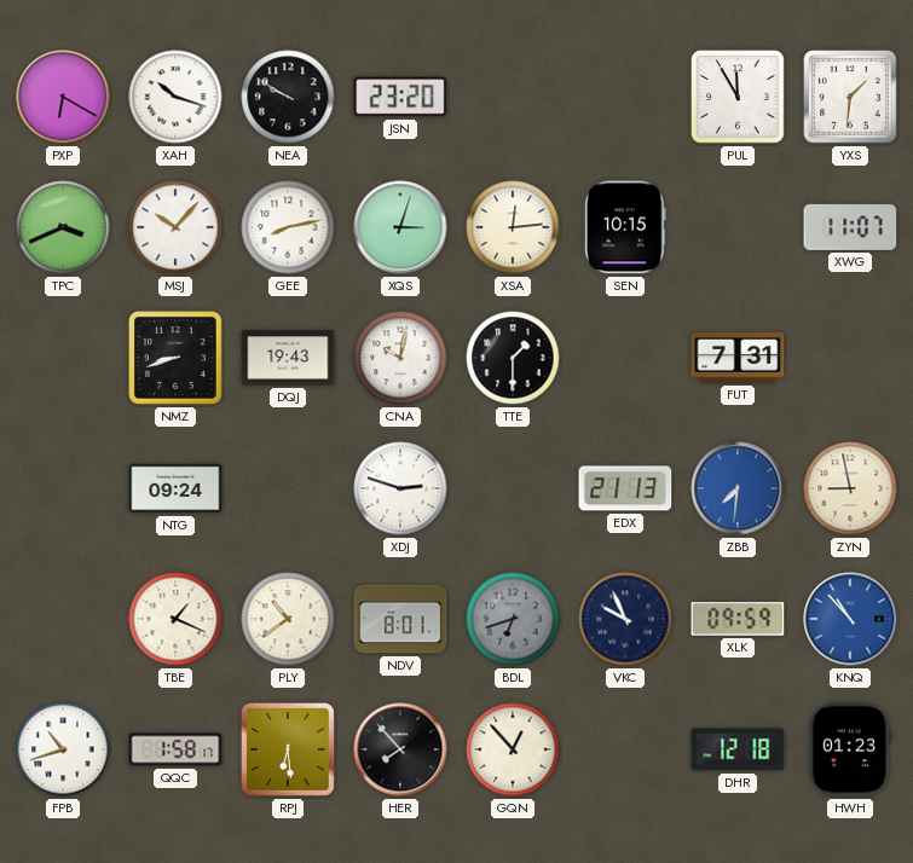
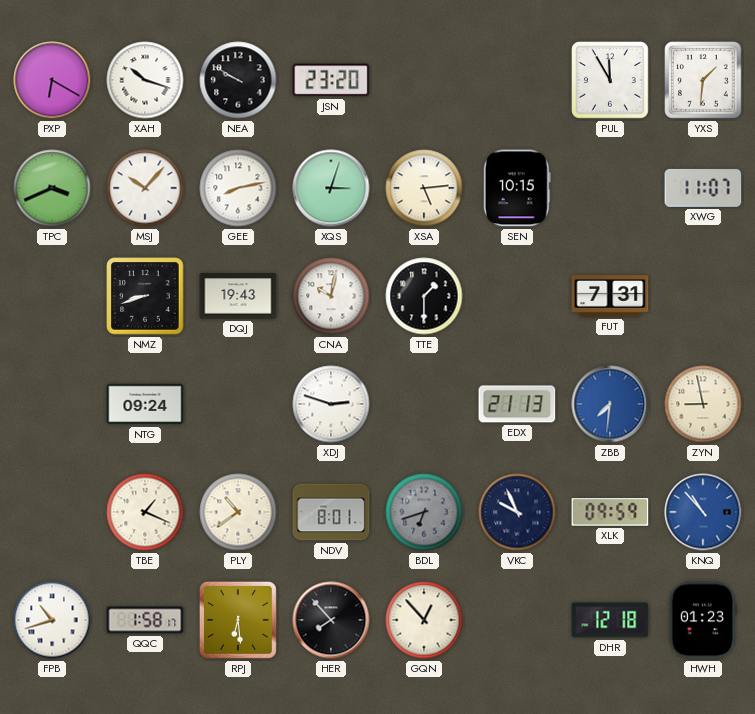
XSA: 12:14 -> 5:14
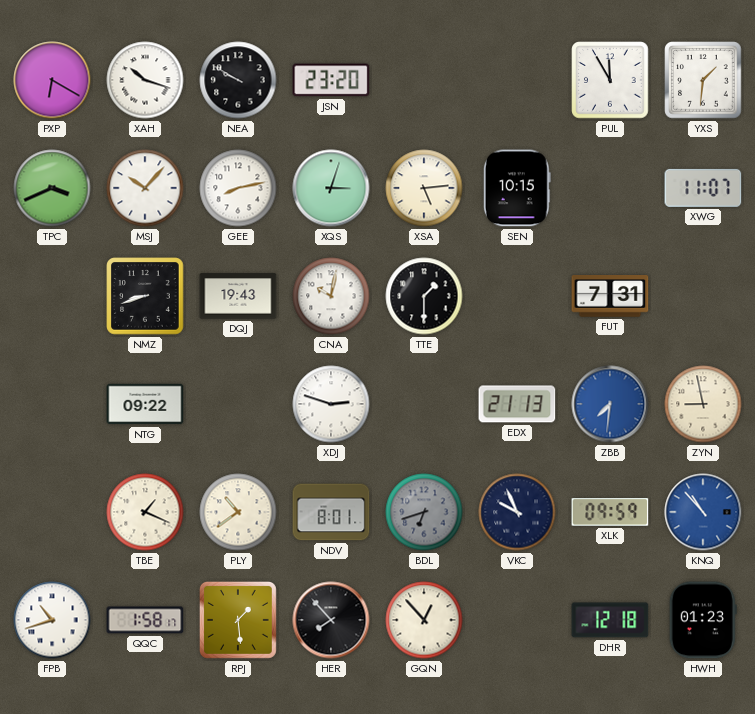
NTG: 09:24 -> 09:22
RPJ: 6:29 -> 1:29
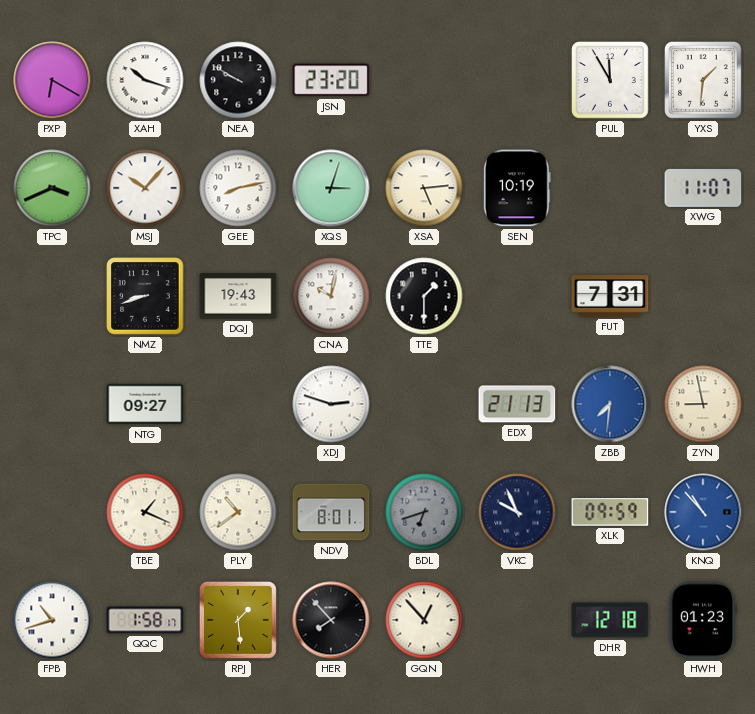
SEN: 10:15 -> 10:19
NTG: 09:22 -> 09:27
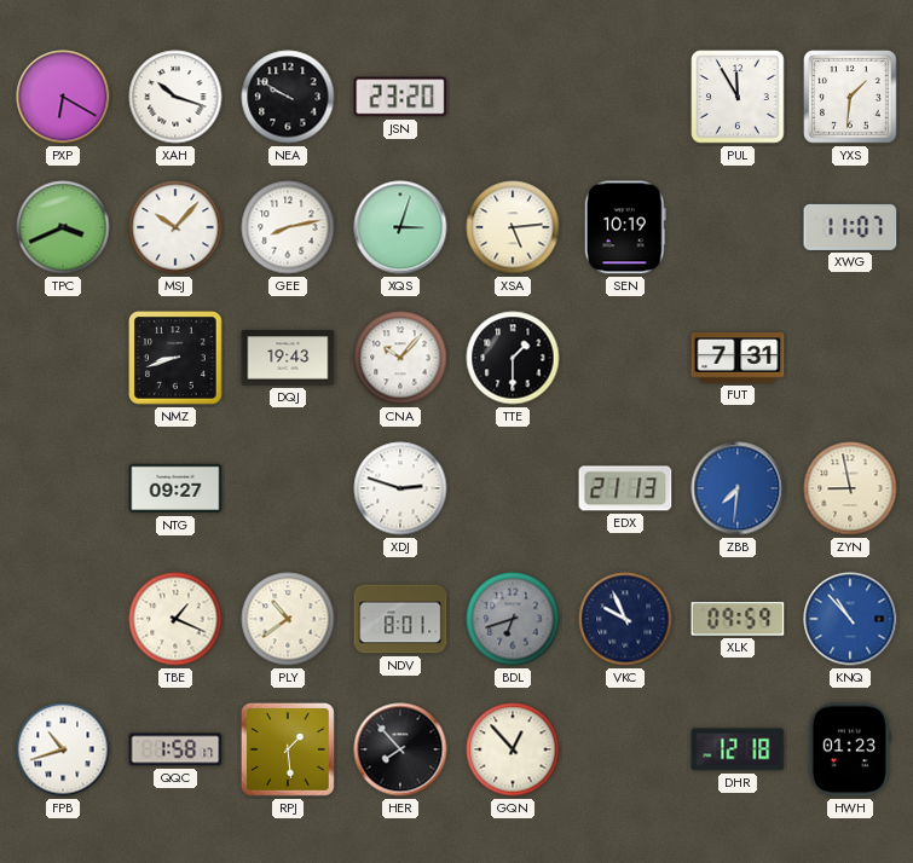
CNA: 10:02 -> 10:07
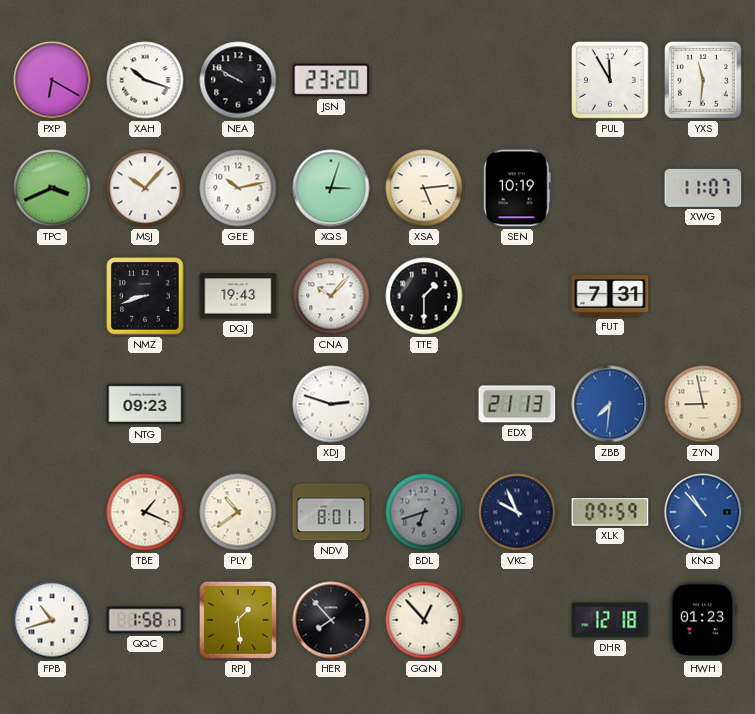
YXS: 1:31 -> 11:31
GEE: 8:13 -> 10:13
NTG: 09:27 -> 09:23
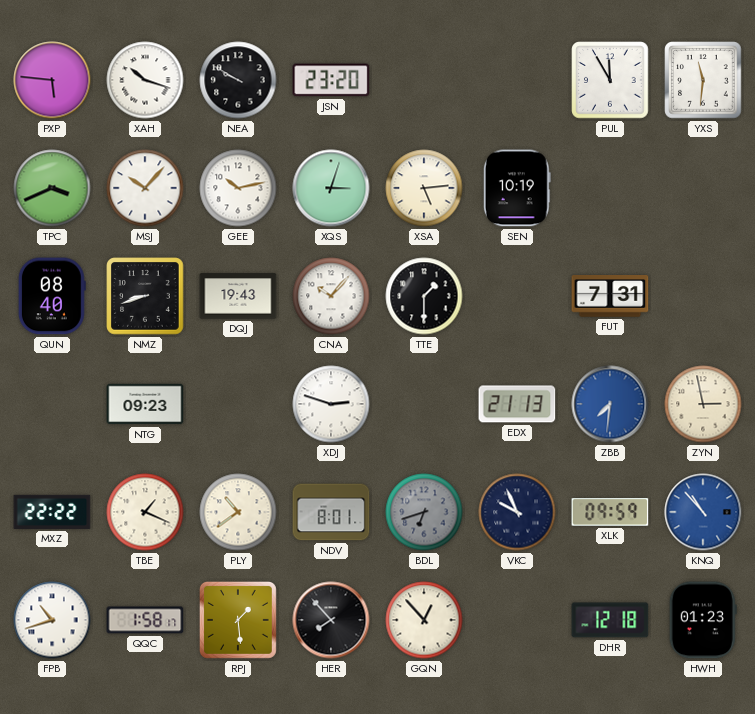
PXP: 6:20 -> 5:46
XWG: 11:07 -> none
QUN: none -> 08:40
ZYN: 8:58 -> 2:58
MXZ: none -> 22:22
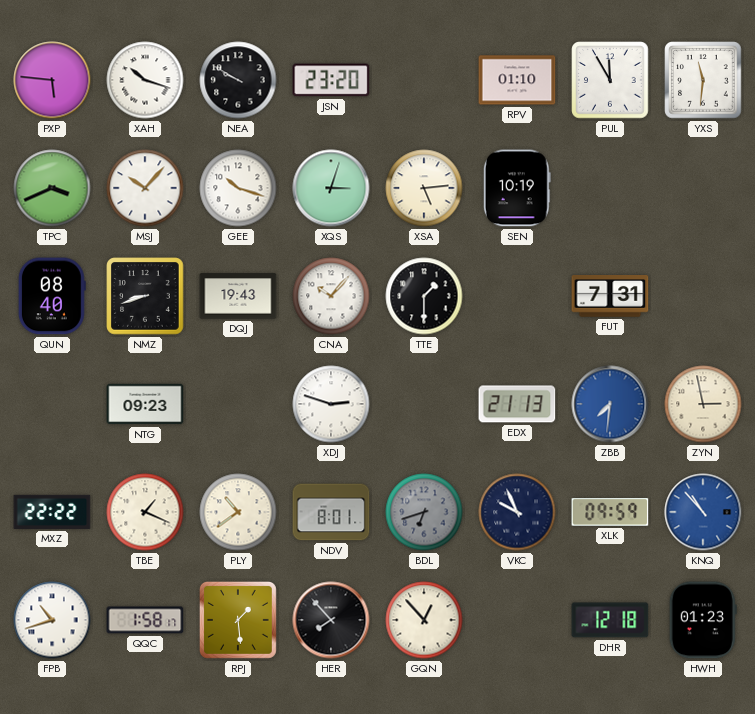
RPV: none -> 01:10
GEE: 10:13 -> 10:18
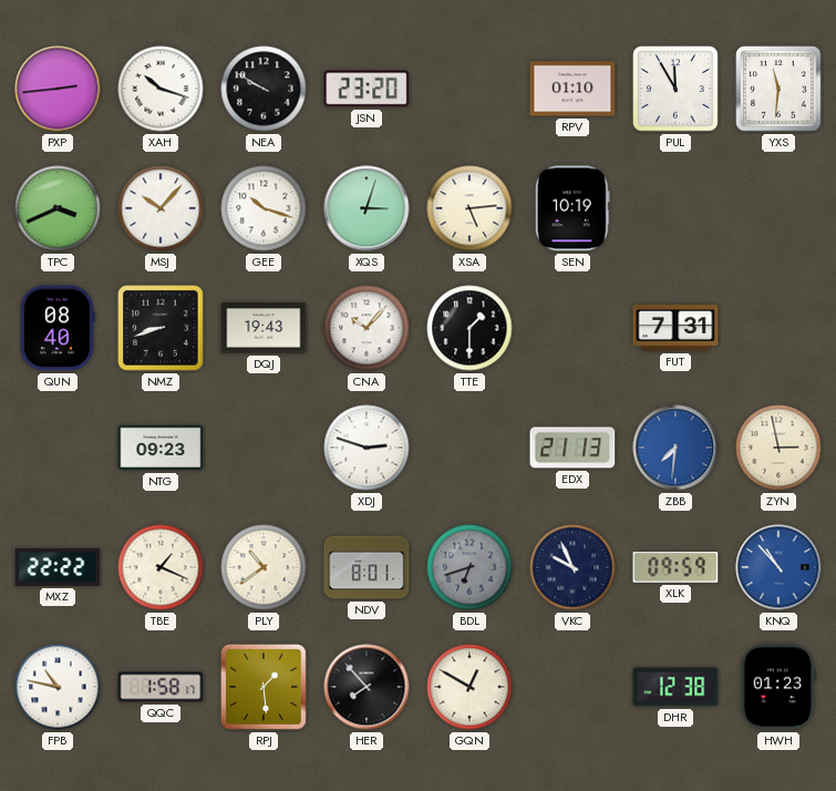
PXP: 5:46 -> 2:44
FPB: 10:42 -> 10:47
GQN: 12:53 -> 12:50
DHR: 12:18 -> 12:38
